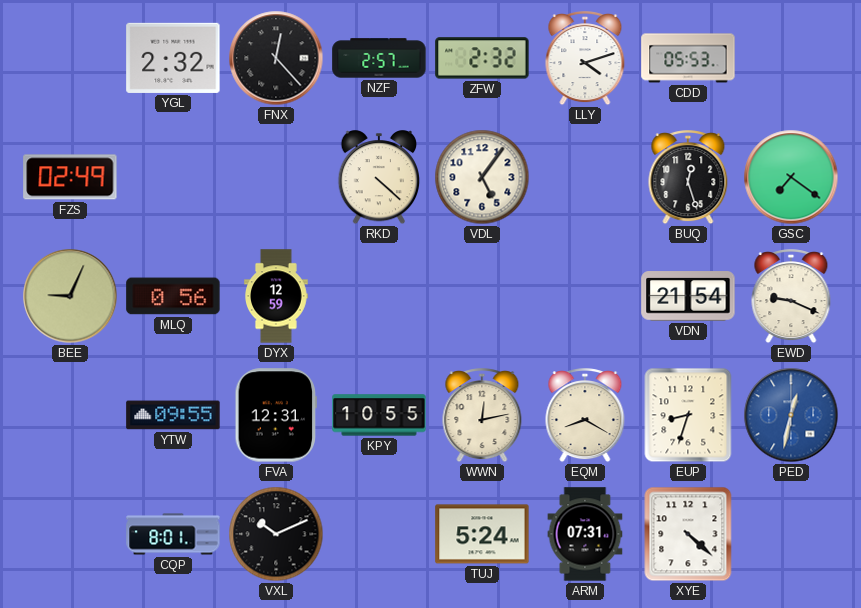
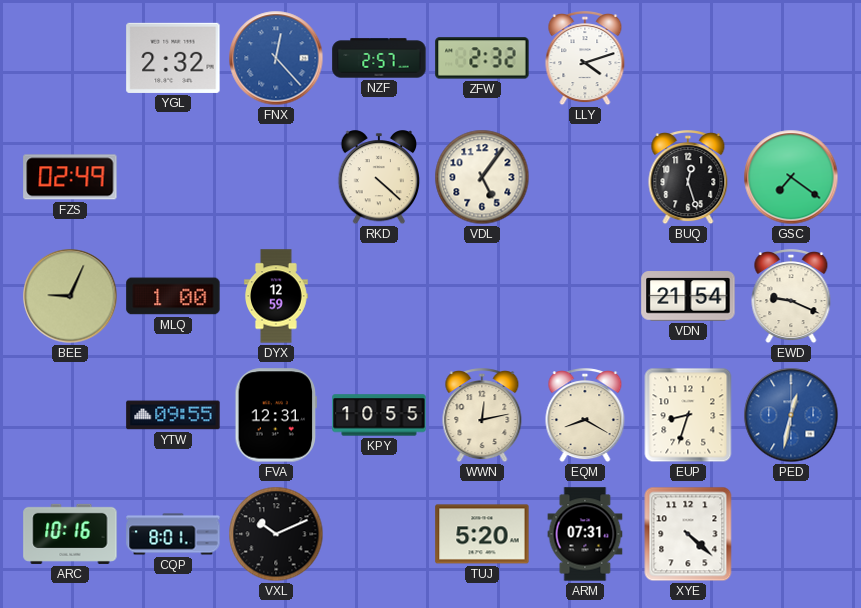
FNX dial: black -> blue
CDD: 05:53 -> none
MLQ: 0:56 -> 1:00
ARC: none -> 10:16
TUJ: 5:24 -> 5:20
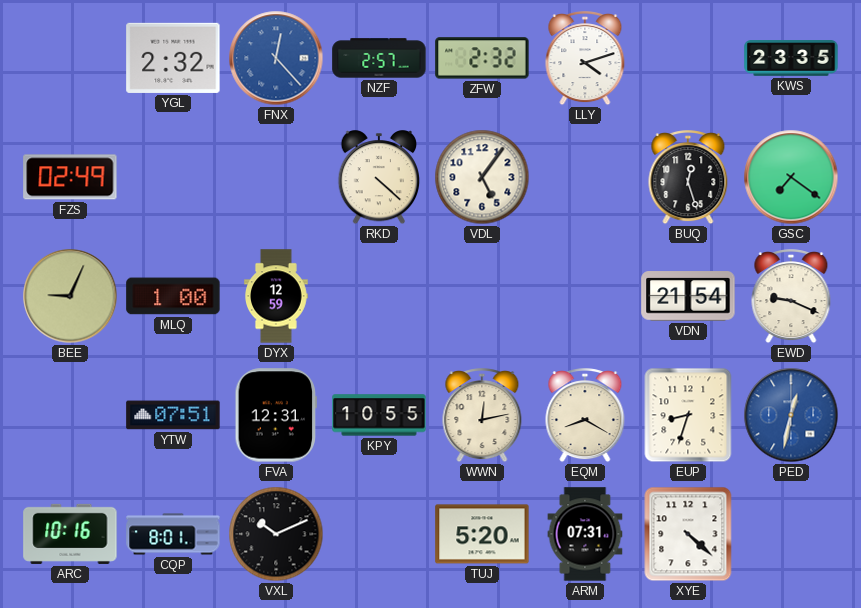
KWS: none -> 23:35
YTW: 09:55 -> 07:51
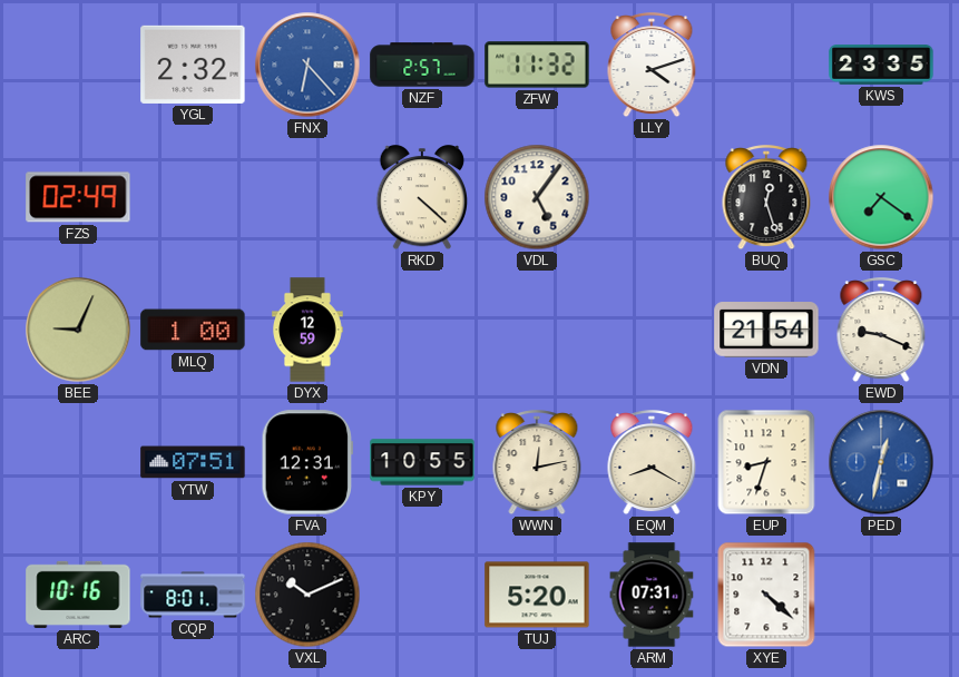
FNX: 12:23 -> 6:23
ZFW: 2:32 -> 11:32
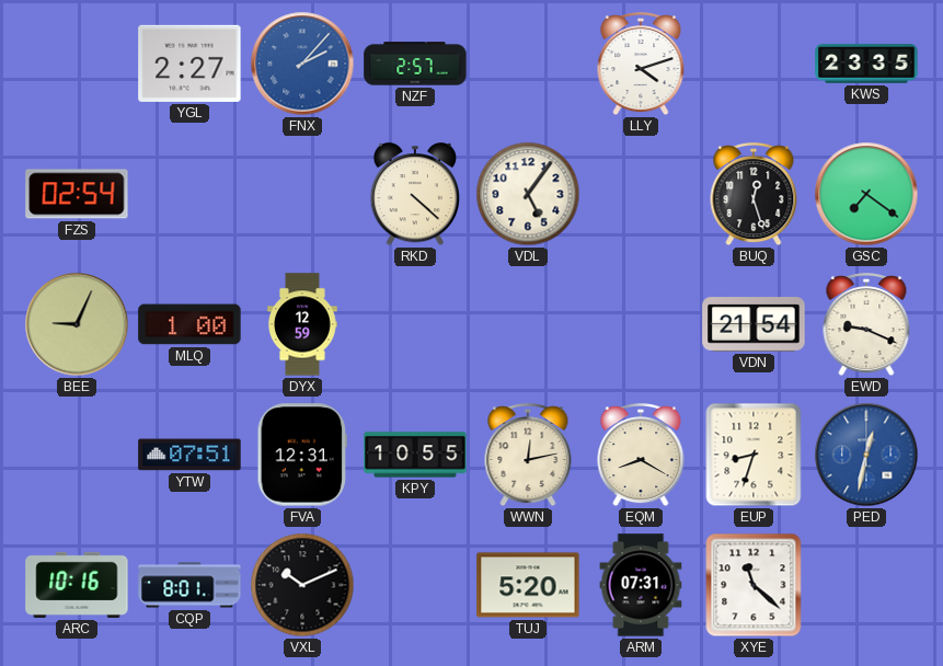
YGL: 2:32 -> 2:27
FNX: 6:23 -> 2:07
ZFW: 11:32 -> none
FZS: 02:49 -> 02:54
XYE: 4:22 -> 11:22
